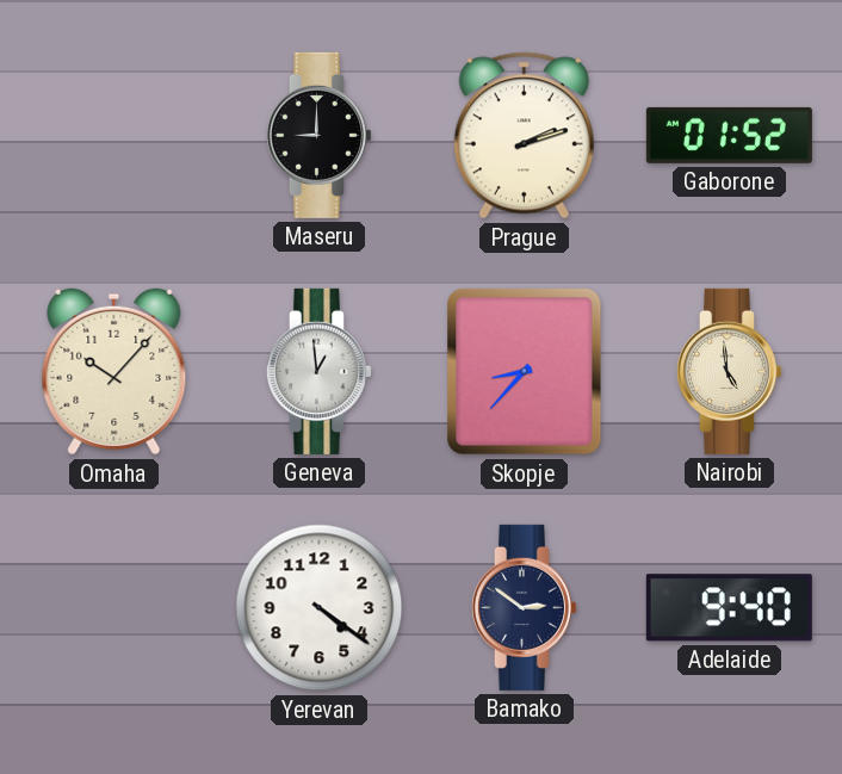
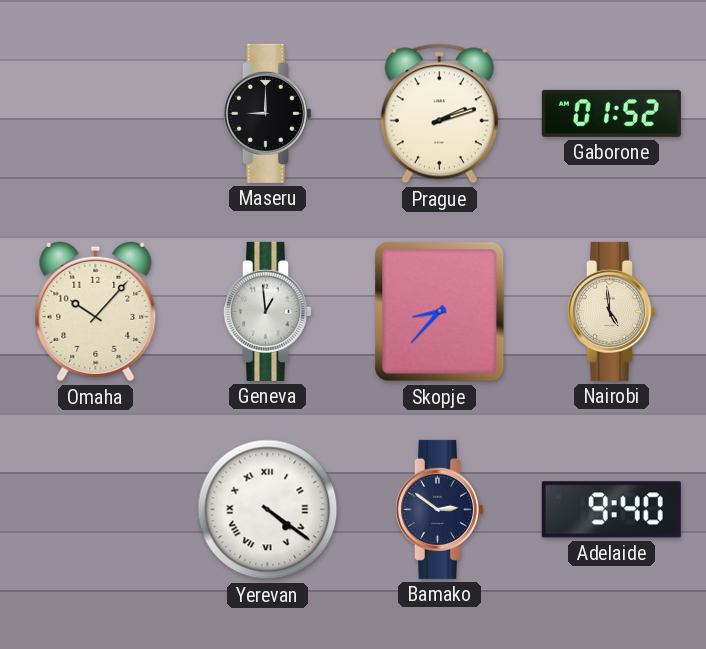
Yerevan numerals: Arabic -> Roman
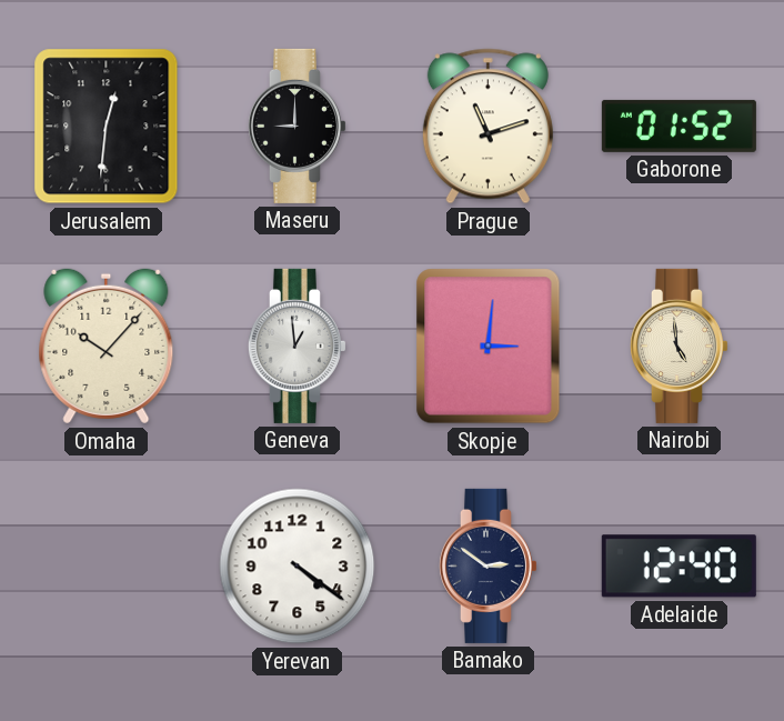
Jerusalem: none -> 12:31
Prague: 2:12 -> 11:12
Skopje: 8:37 -> 3:01
Yerevan numerals: Roman -> Arabic
Adelaide: 9:40 -> 12:40
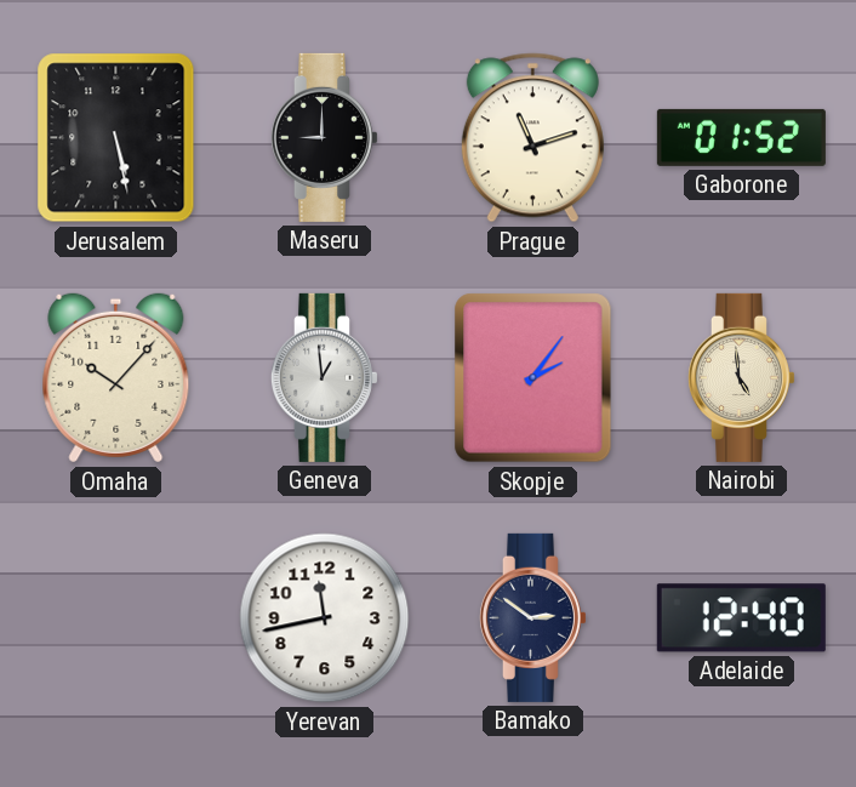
Jerusalem: 12:31 -> 5:28
Skopje: 3:01 -> 2:06
Yerevan: 4:21 -> 11:43
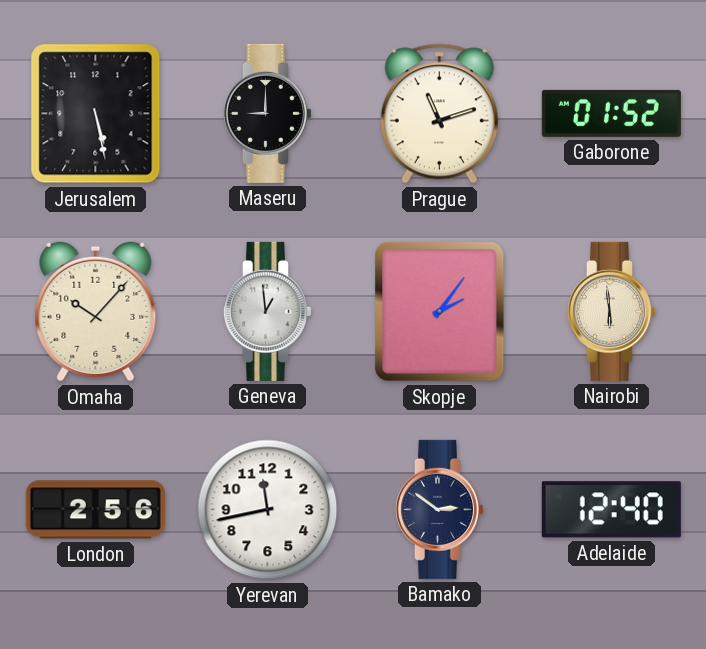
Nairobi: 4:59 -> 5:59
London: none -> 2:56
